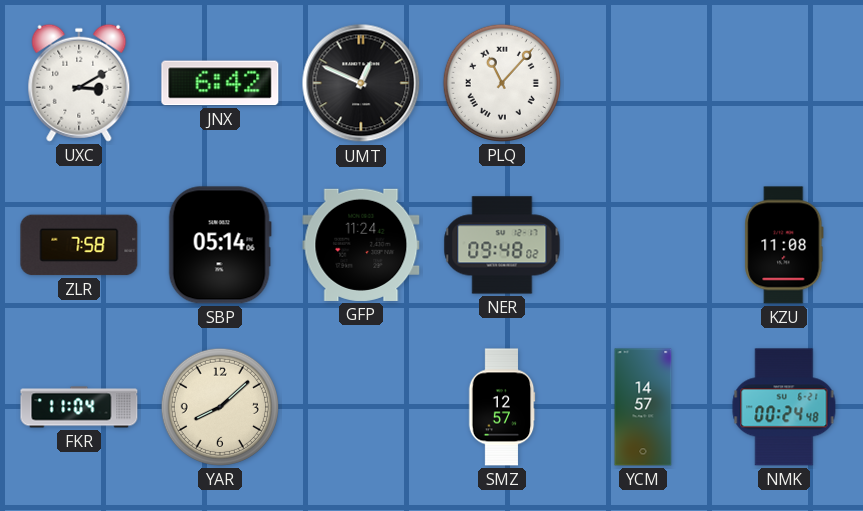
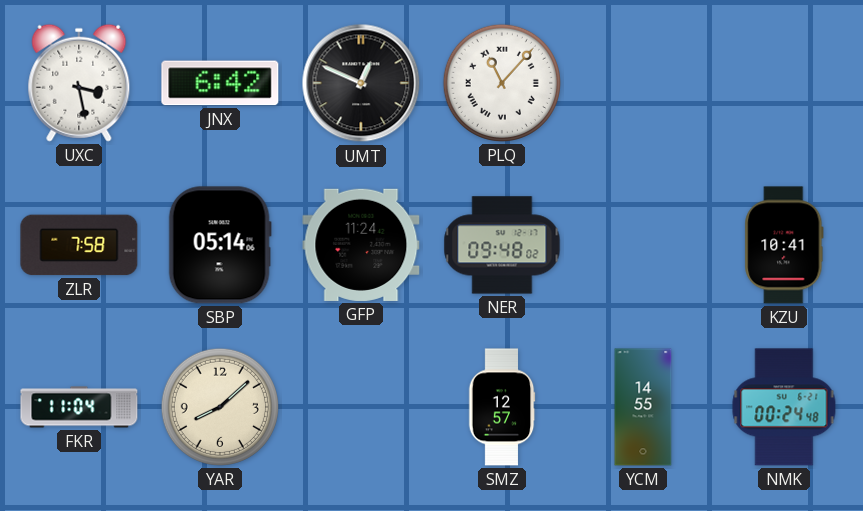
UXC: 3:10 -> 3:28
KZU: 11:08 -> 10:41
YCM: 14:57 -> 14:55
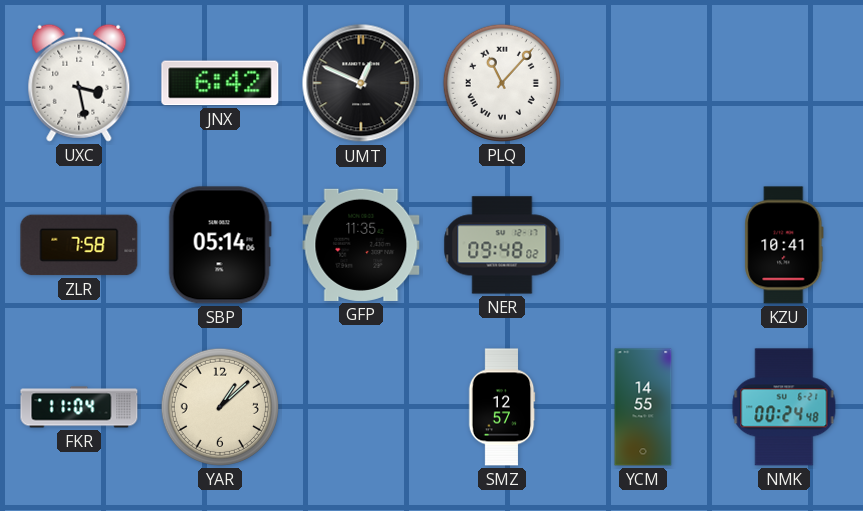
GFP: 11:24 -> 11:35
YAR: 8:08 -> 1:08
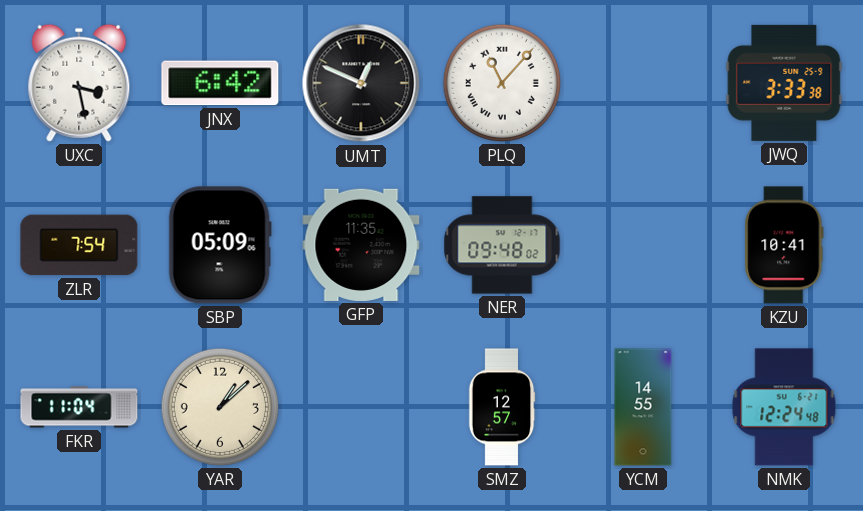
JWQ: none -> 3:33
ZLR: 7:58 -> 7:54
SBP: 05:14 -> 05:09
NMK: 00:24 -> 12:24
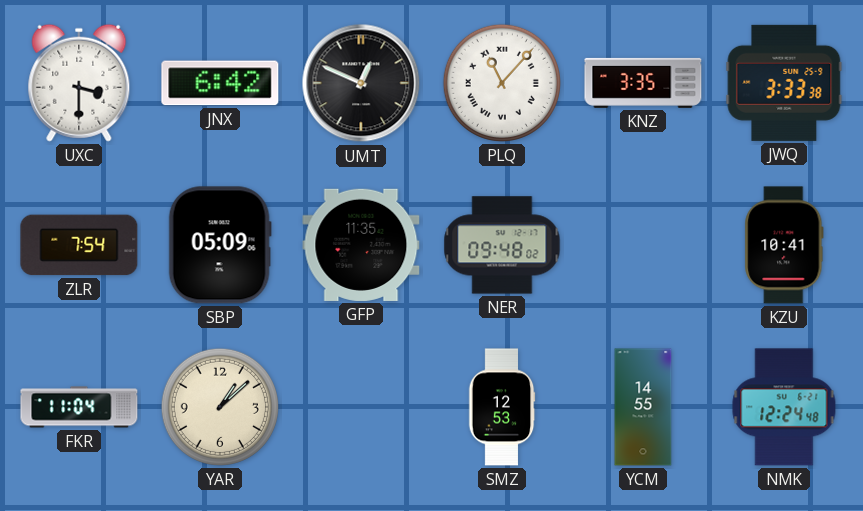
UXC: 3:28 -> 3:30
KNZ: none -> 3:35
SMZ: 12:57 -> 12:53
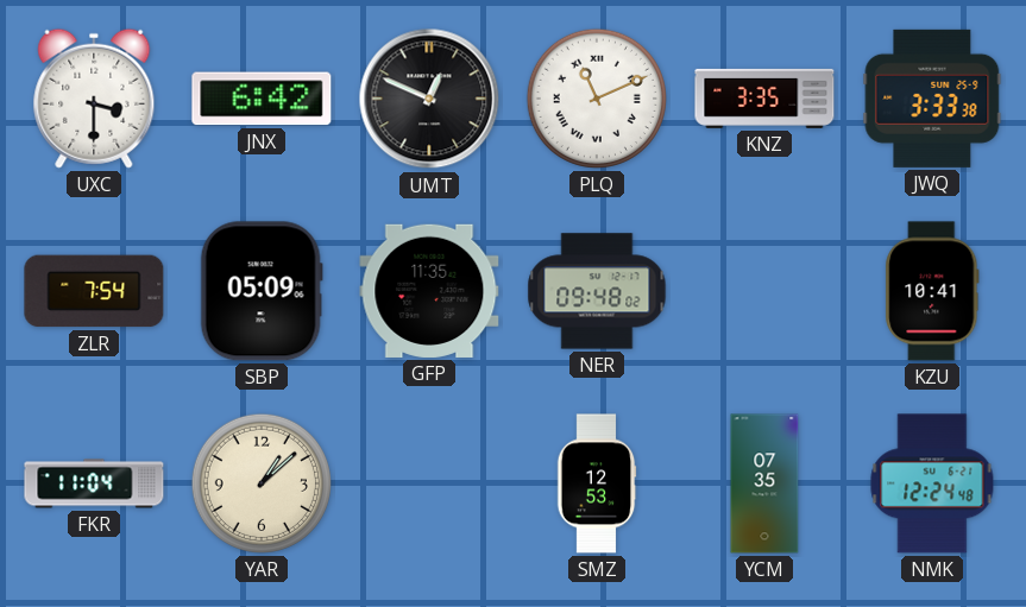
PLQ: 11:07 -> 11:11
YCM: 14:55 -> 07:35
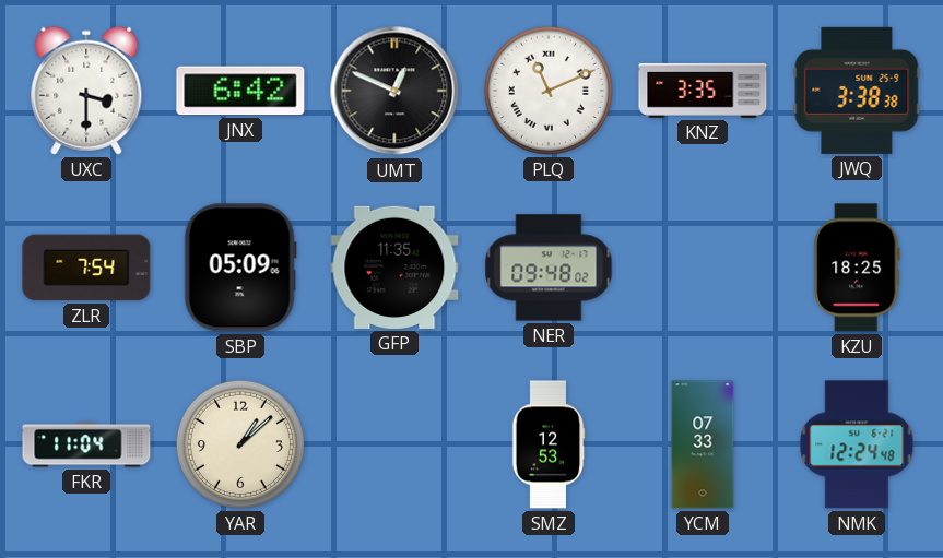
JWQ: 3:33 -> 3:38
KZU: 10:41 -> 18:25
YCM: 07:35 -> 07:33
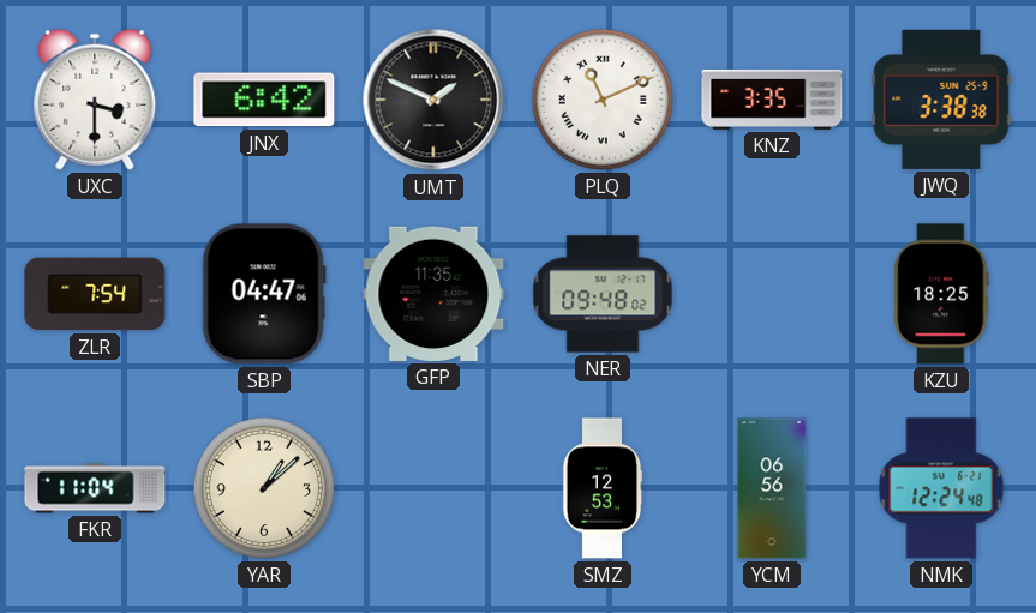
UMT: 12:49 -> 1:49
SBP: 05:09 -> 04:47
YCM: 07:33 -> 06:56
